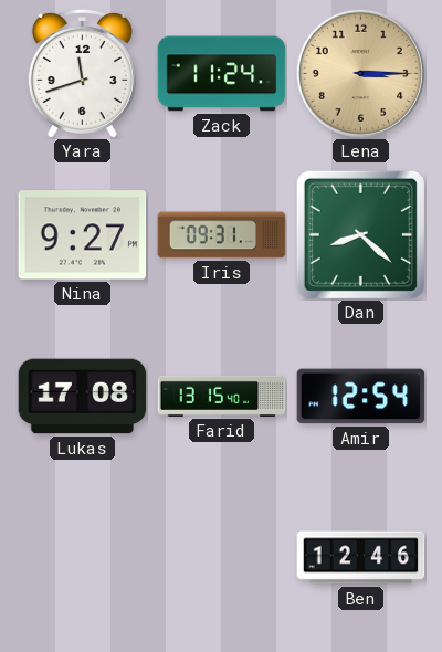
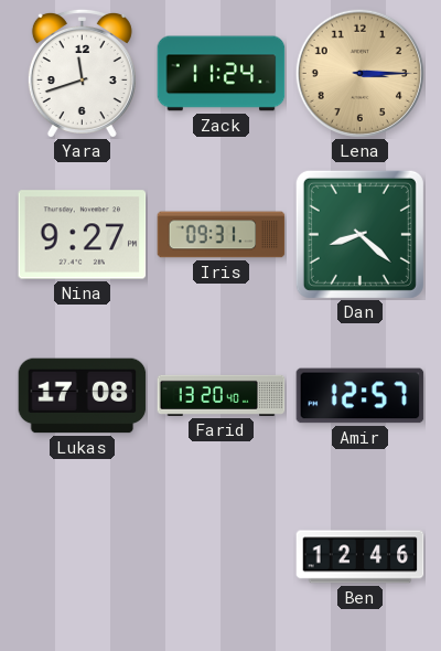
Farid: 13:15 -> 13:20
Amir: 12:54 -> 12:57
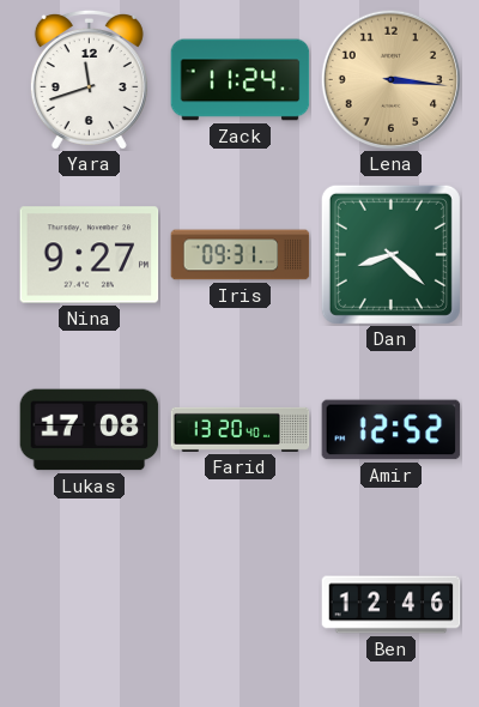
Lena: 3:15 -> 3:16
Amir: 12:57 -> 12:52
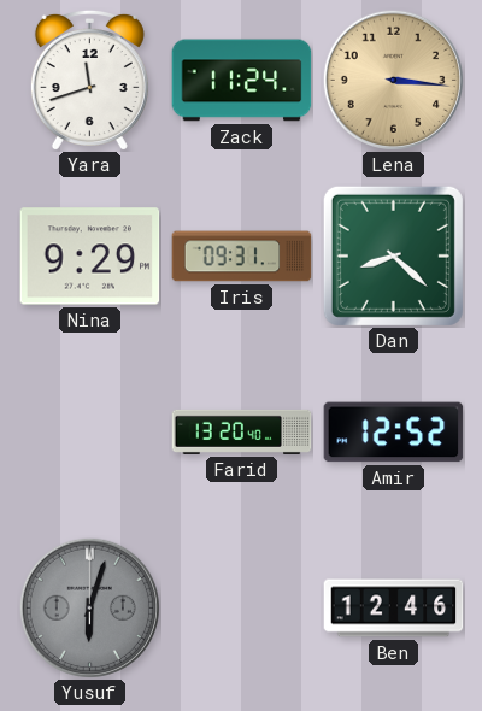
Nina: 9:27 -> 9:29
Lukas: 17:08 -> none
Yusuf: none -> 6:03
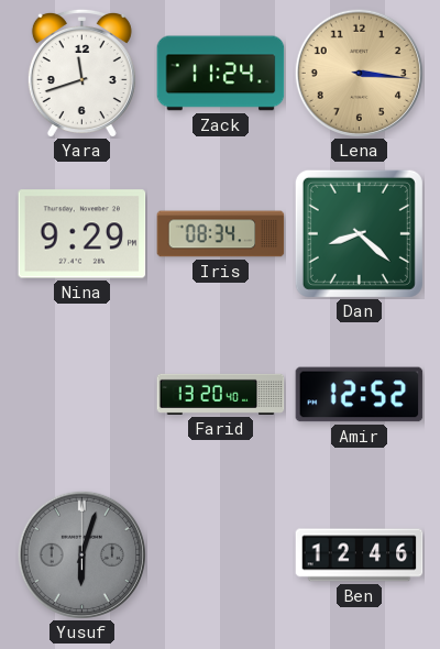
Iris: 09:31 -> 08:34
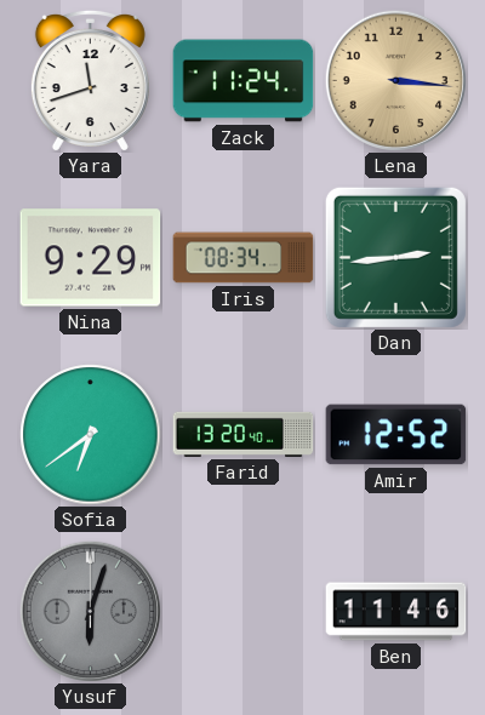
Dan: 8:22 -> 2:44
Sofia: none -> 6:39
Ben: 12:46 -> 11:46
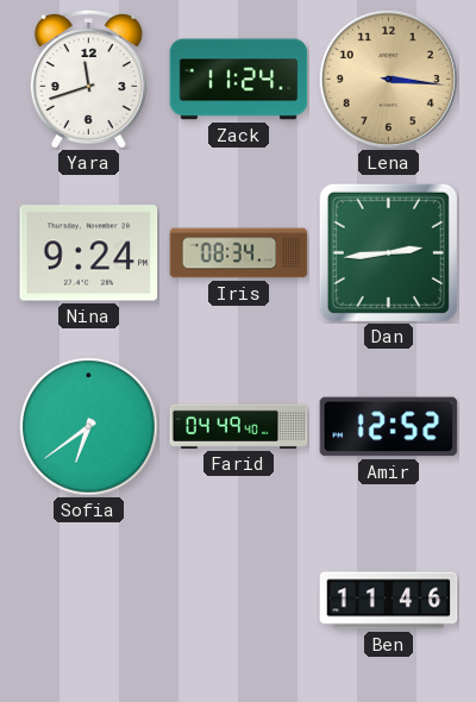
Nina: 9:29 -> 9:24
Farid: 13:20 -> 04:49
Yusuf: 6:03 -> none
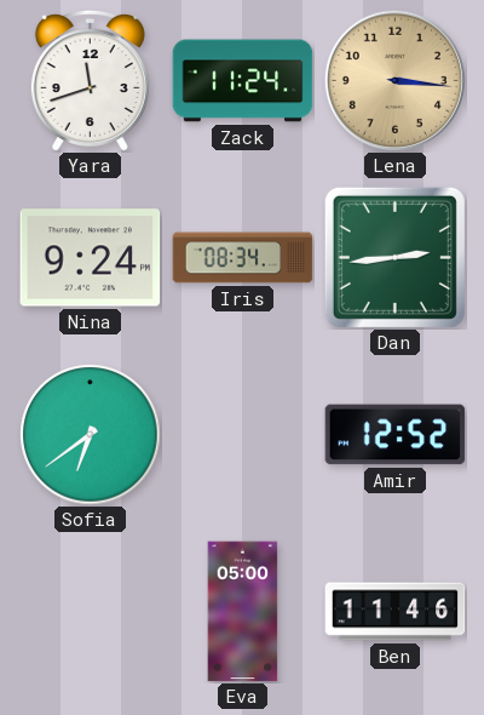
Farid: 04:49 -> none
Eva: none -> 05:00
